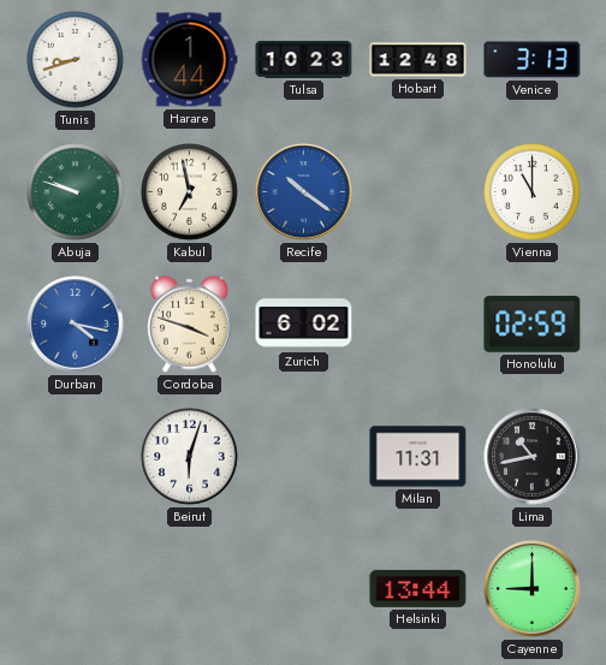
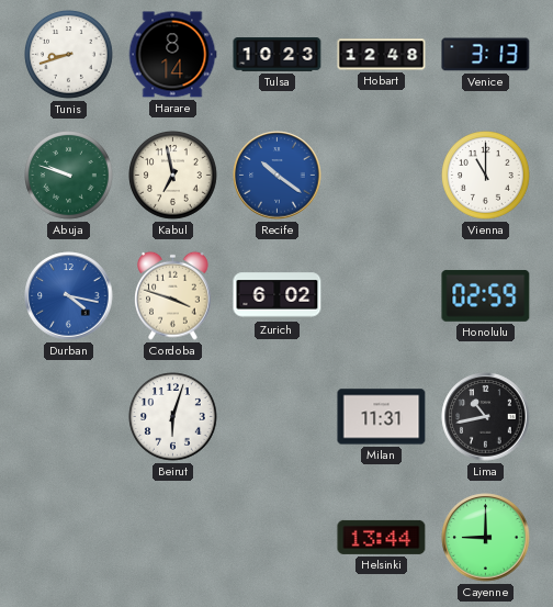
Harare: 1:44 -> 8:14
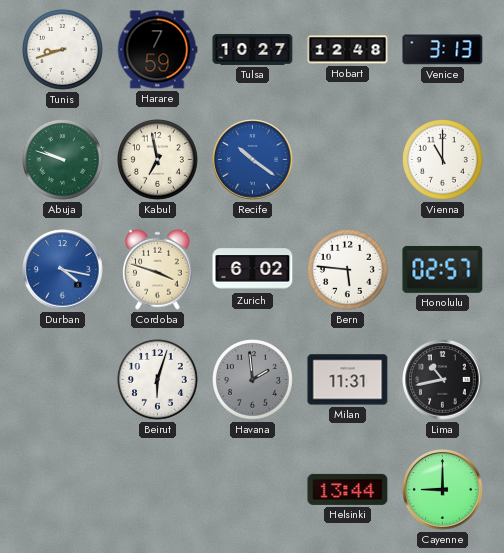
Harare: 8:14 -> 7:59
Tulsa: 10:23 -> 10:27
Bern: none -> 5:46
Honolulu: 02:59 -> 02:57
Havana: none -> 1:59
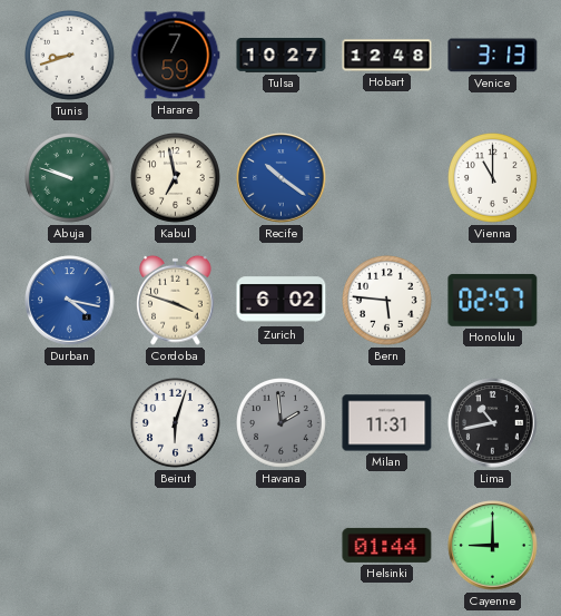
Helsinki: 13:44 -> 01:44
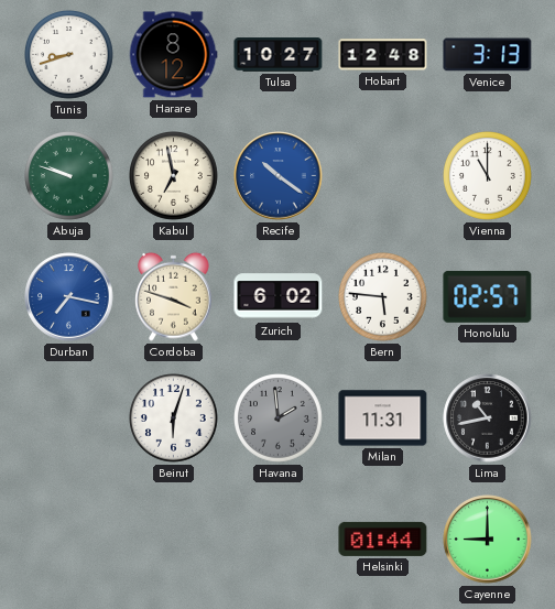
Harare: 7:59 -> 8:12
Durban: 4:17 -> 7:17
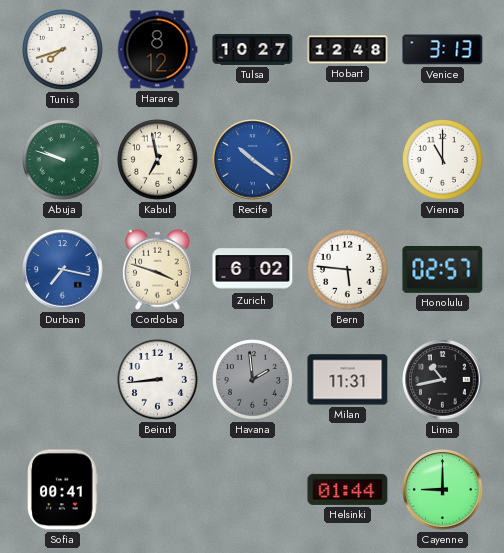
Tunis: 8:42 -> 7:42
Beirut: 6:03 -> 8:44
Sofia: none -> 00:41
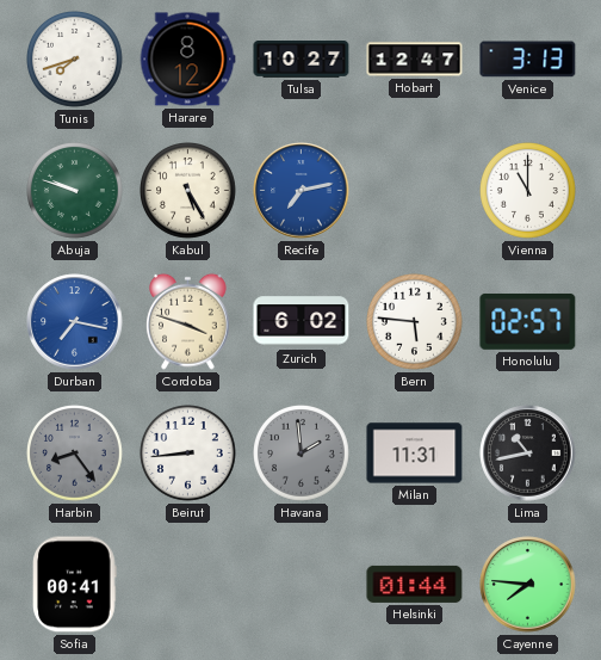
Hobart: 12:48 -> 12:47
Kabul: 6:58 -> 5:25
Recife: 10:21 -> 7:13
Harbin: none -> 8:24
Cayenne: 9:00 -> 7:46
